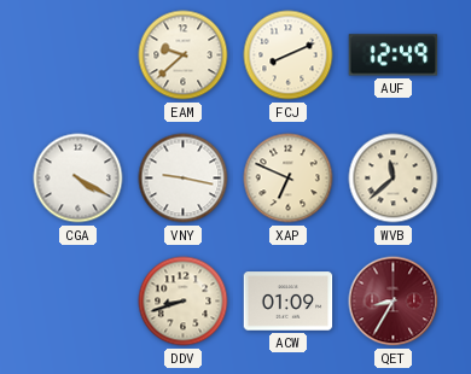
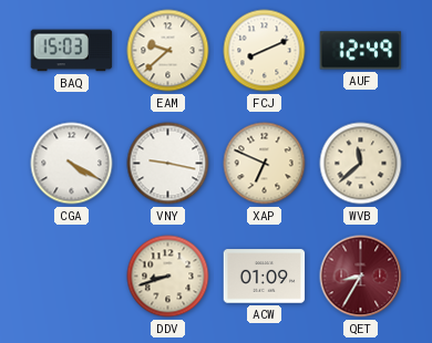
BAQ: none -> 15:03
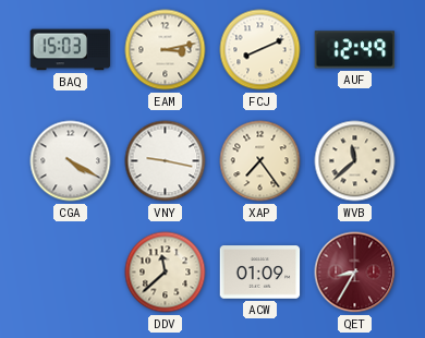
EAM: 9:38 -> 3:13
XAP: 6:49 -> 7:24
DDV: 8:42 -> 11:38
